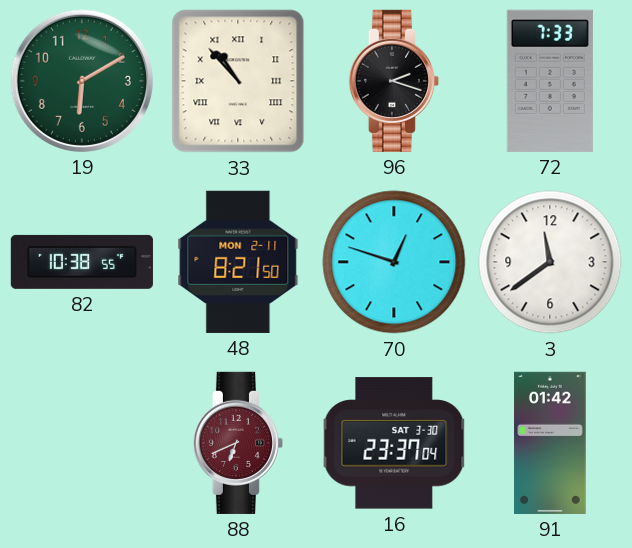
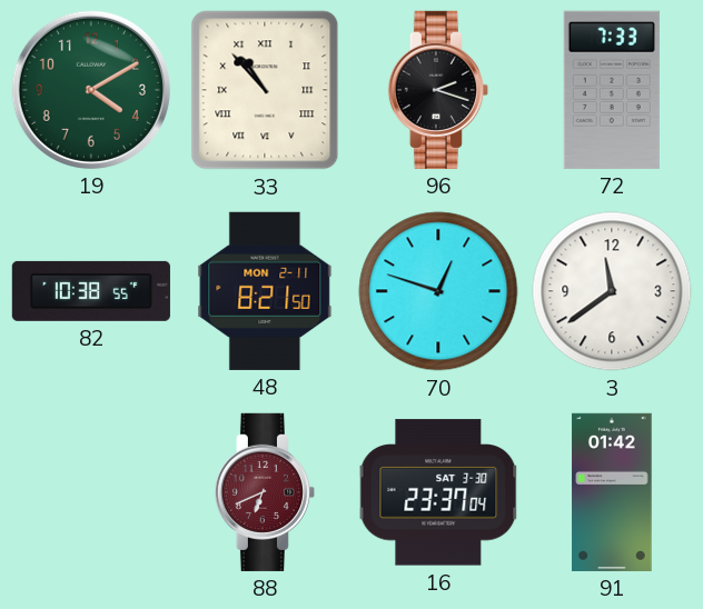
19: 6:10 -> 4:10
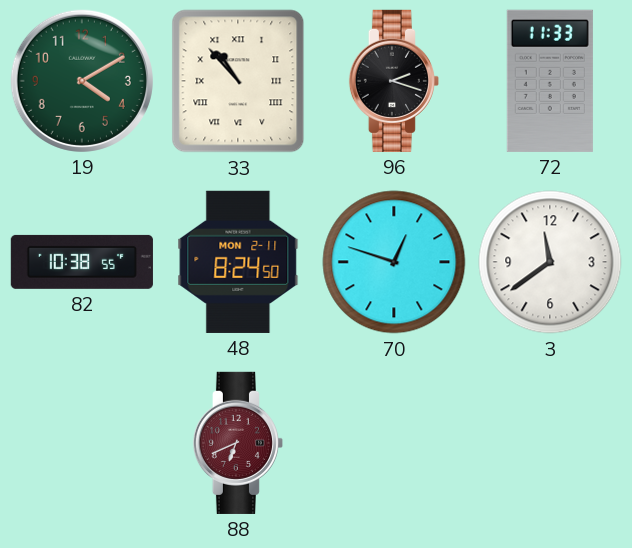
72: 7:33 -> 11:33
48: 8:21 -> 8:24
16: 23:37 -> none
91: 01:42 -> none
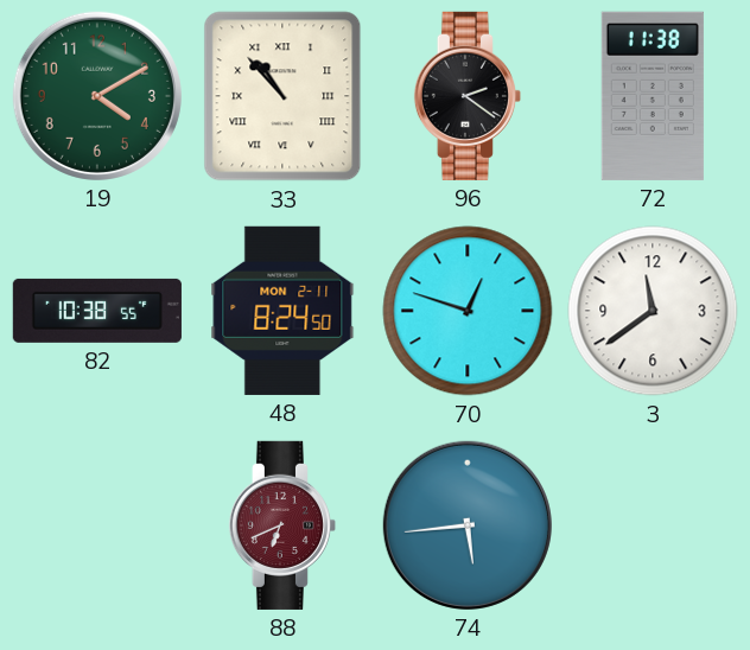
96: 2:18 -> 2:21
72: 11:33 -> 11:38
74: none -> 5:44
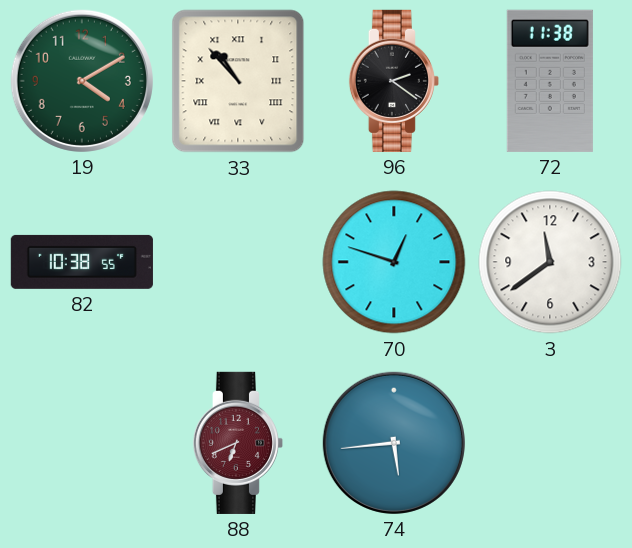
48: 8:24 -> none
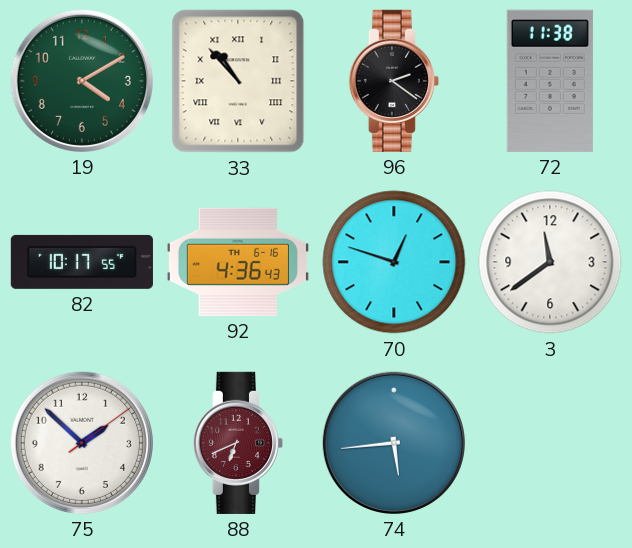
82: 10:38 -> 10:17
92: none -> 4:36
75: none -> 1:52
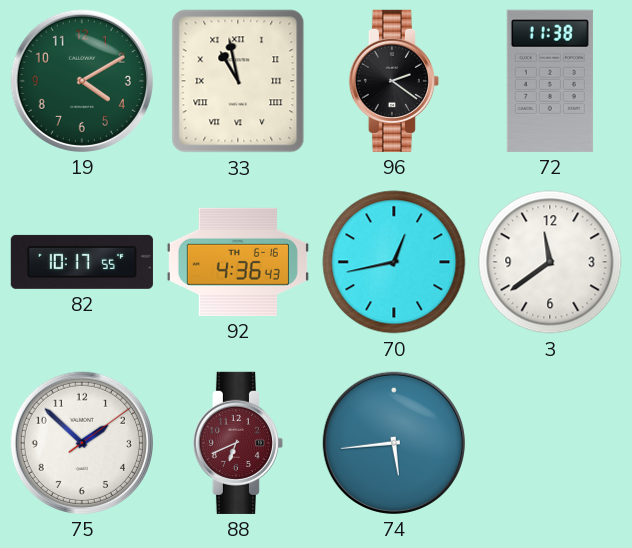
33: 10:53 -> 10:58
70: 12:48 -> 12:43
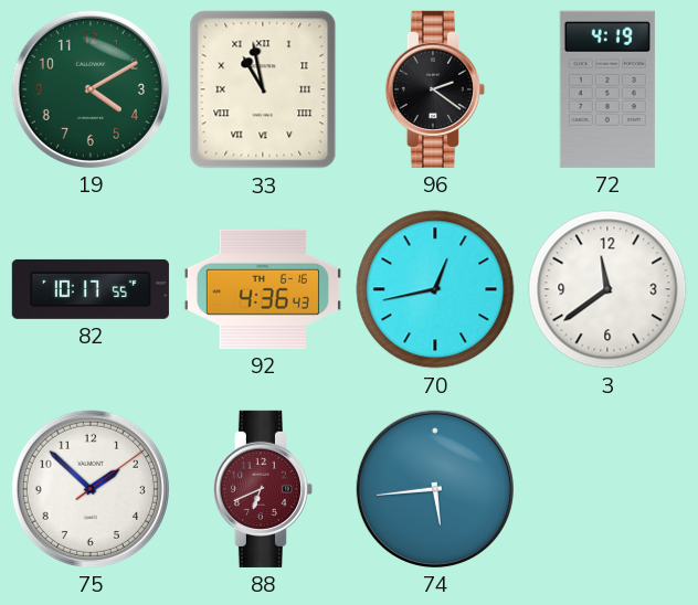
72: 11:38 -> 4:19
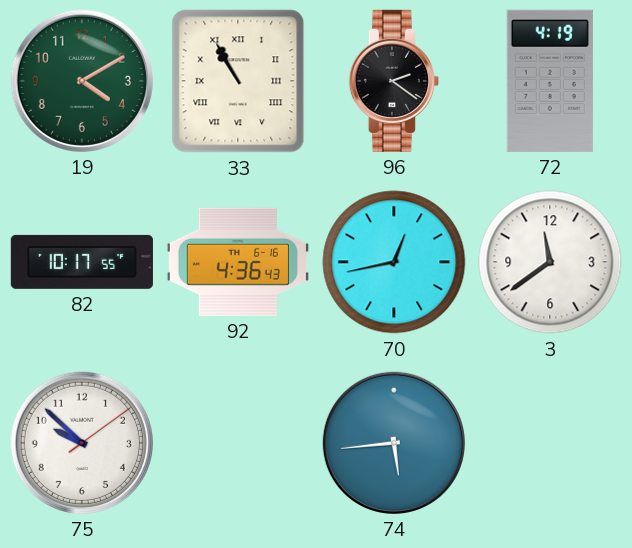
33: 10:58 -> 10:55
75: 1:52 -> 9:52
88: 6:41 -> none
